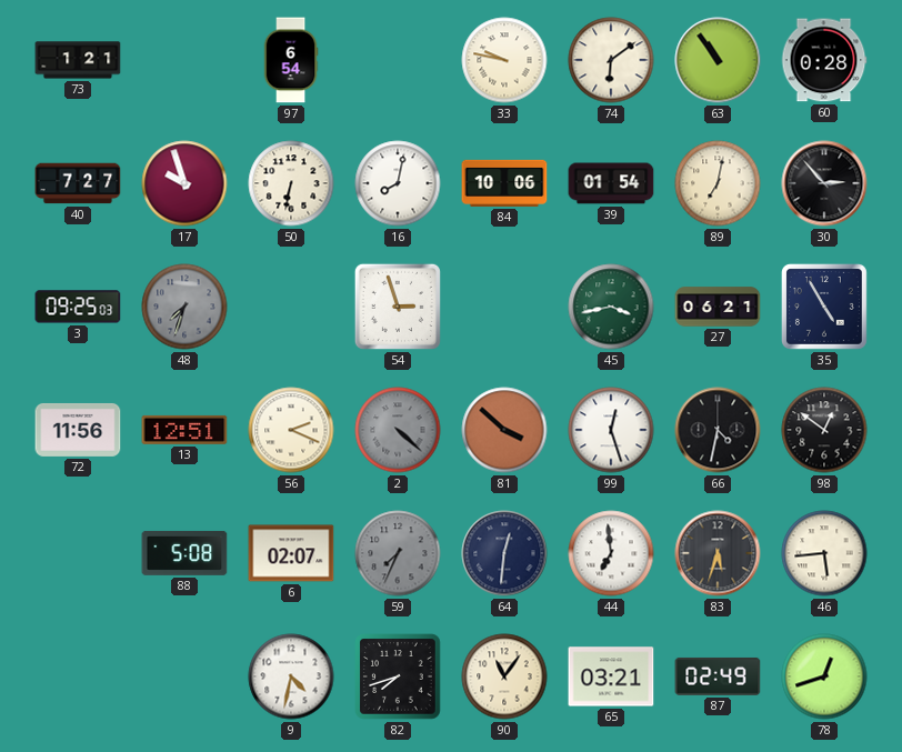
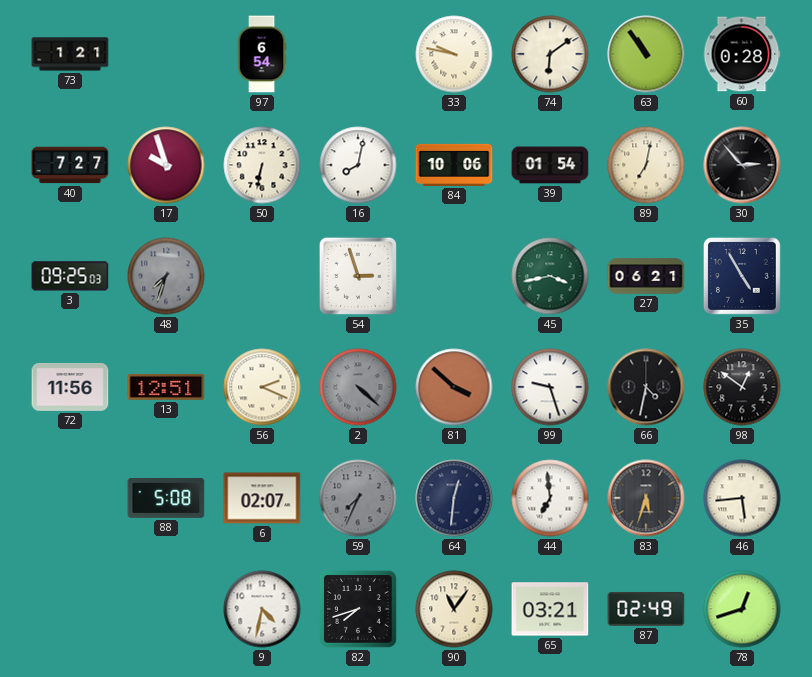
99: 12:27 -> 9:27
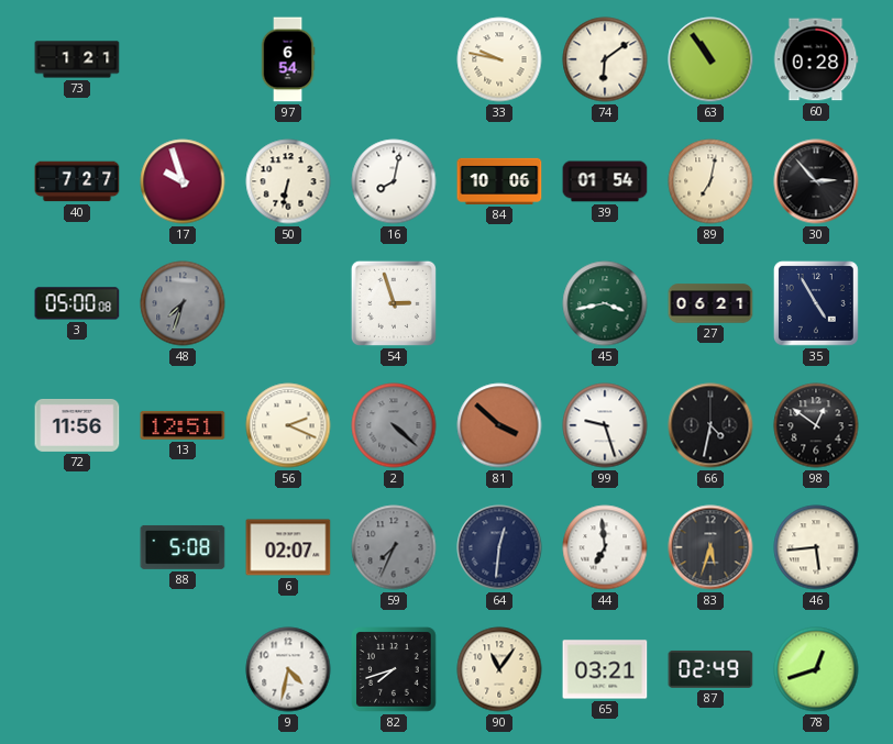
3: 09:25 -> 05:00
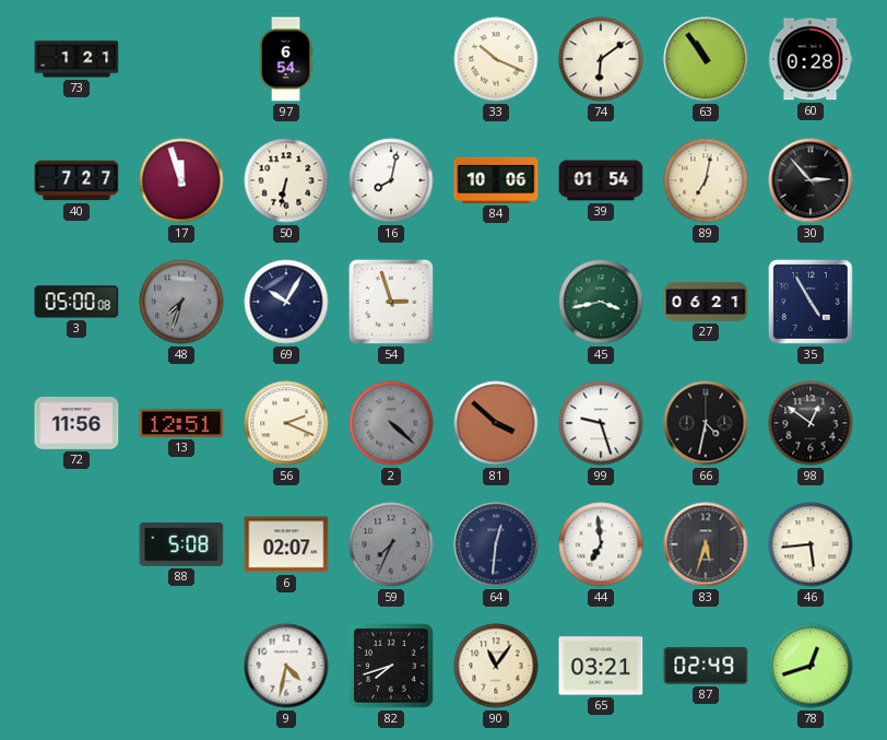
33: 9:47 -> 10:19
17: 9:57 -> 11:57
69: none -> 10:05
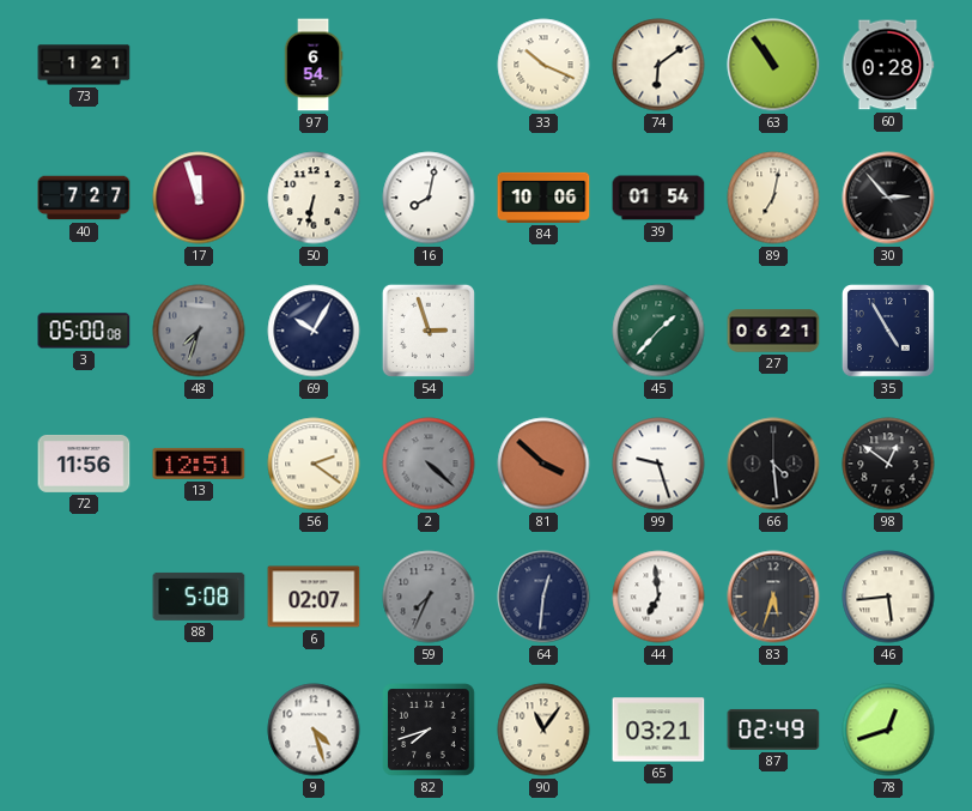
45: 3:43 -> 1:37
56: 2:19 -> 2:21
66: 4:32 -> 4:29
9: 4:32 -> 4:27
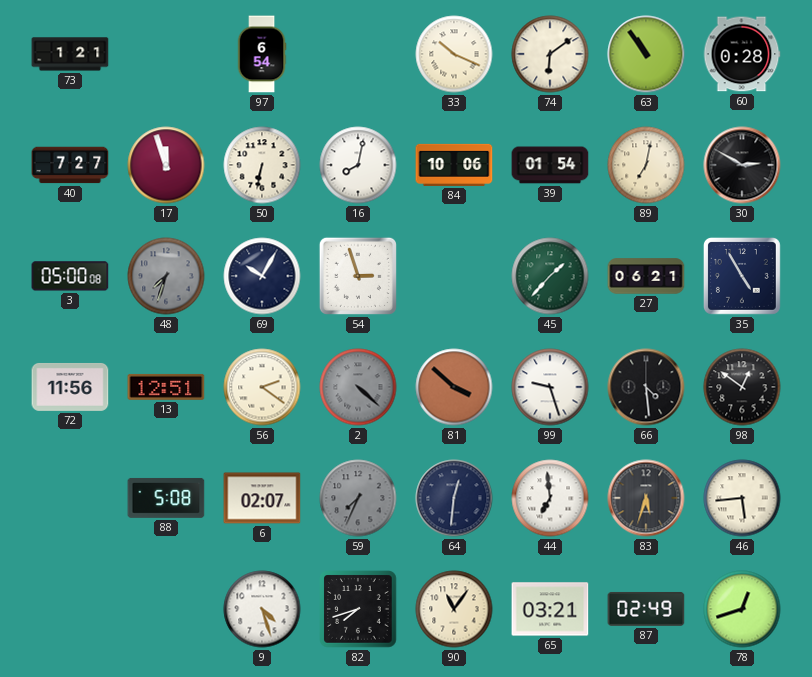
30: 2:53 -> 2:50
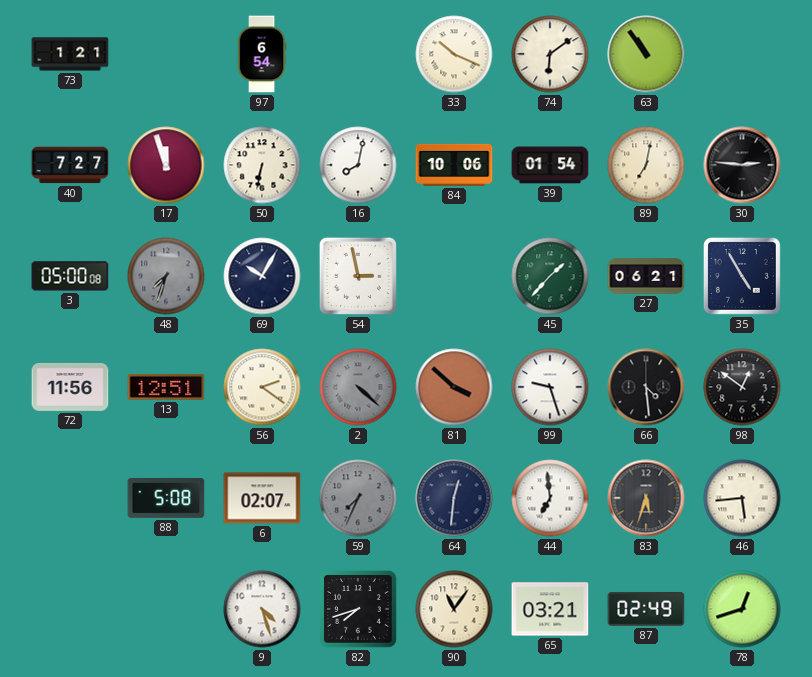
60: 0:28 -> none
30: 2:50 -> 2:46
54: 2:57 -> 2:58
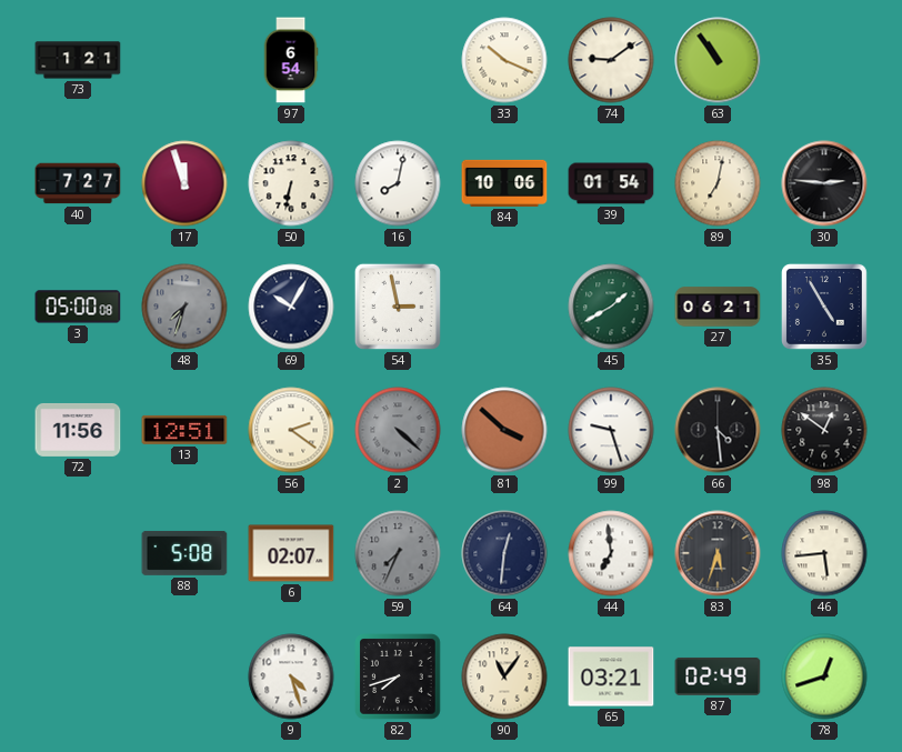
74: 6:09 -> 9:09
45: 1:37 -> 1:40
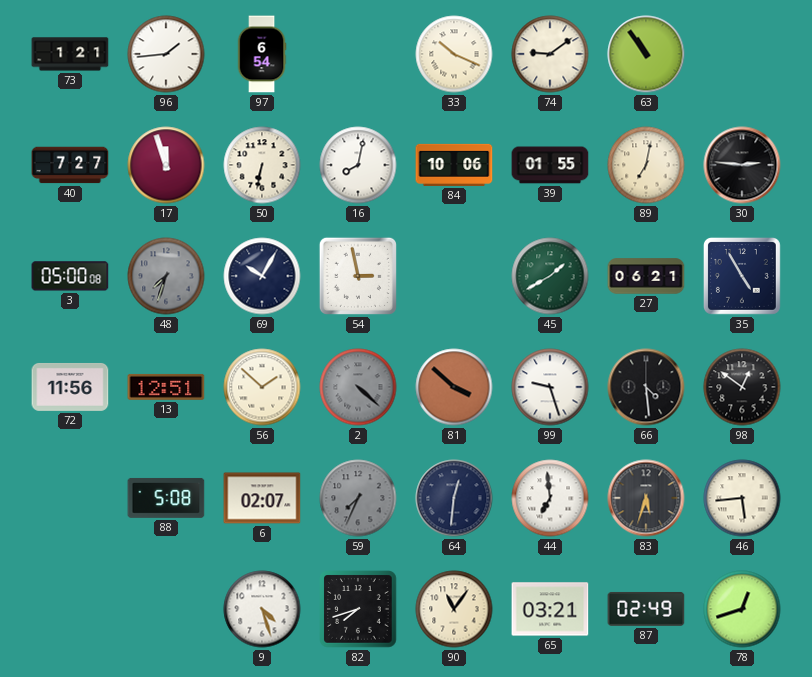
96: none -> 1:44
39: 01:54 -> 01:55
56: 2:21 -> 1:52
